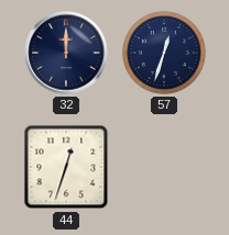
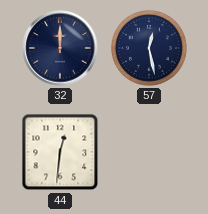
57: 12:33 -> 12:28
44: 12:33 -> 12:31
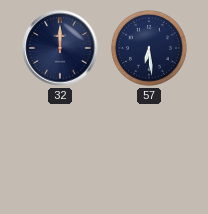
57: 12:28 -> 6:29
44: 12:31 -> none
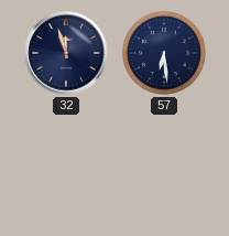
32: 12:00 -> 11:57
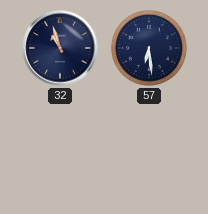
32: 11:57 -> 10:57
